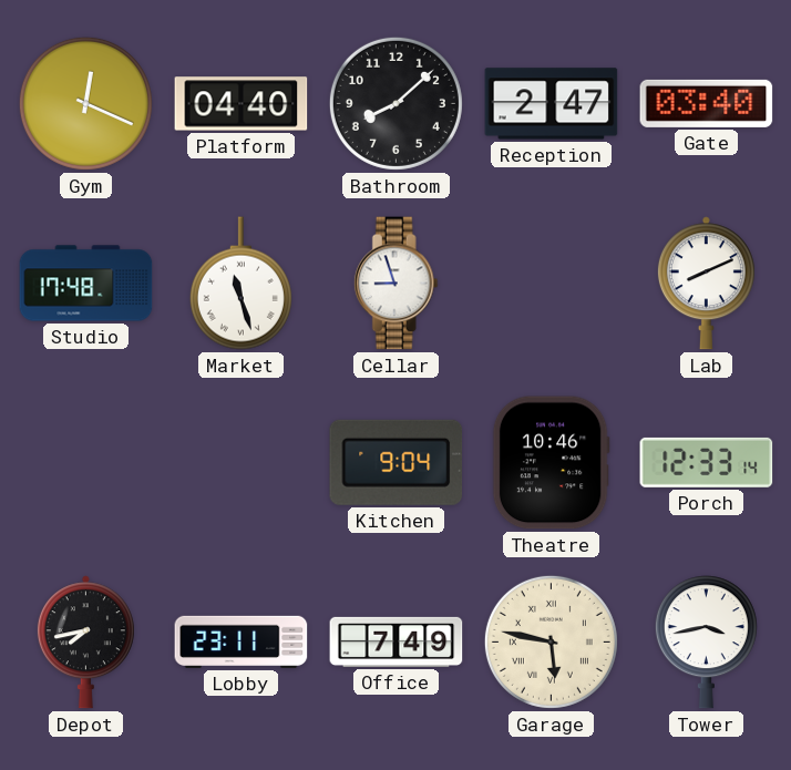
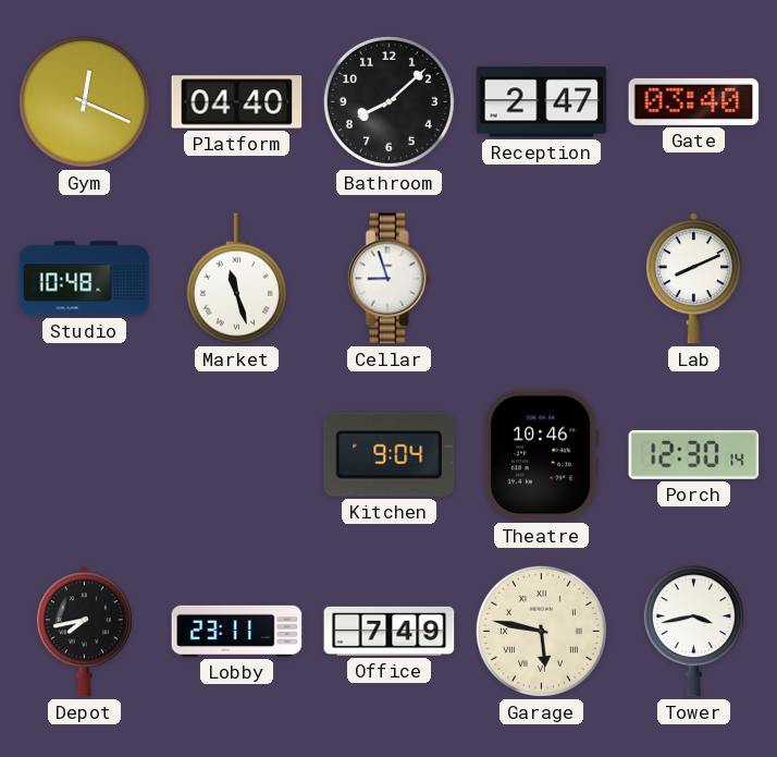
Studio: 17:48 -> 10:48
Porch: 12:33 -> 12:30
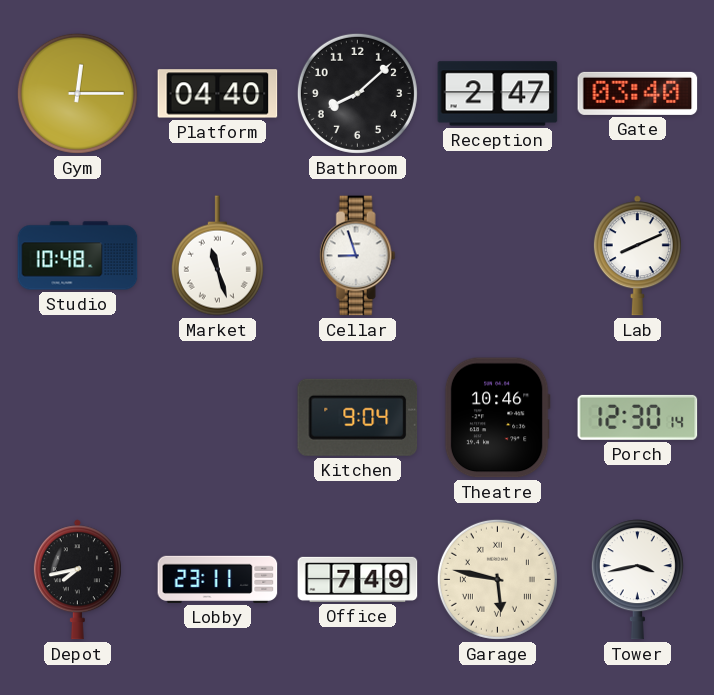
Gym: 12:19 -> 12:15
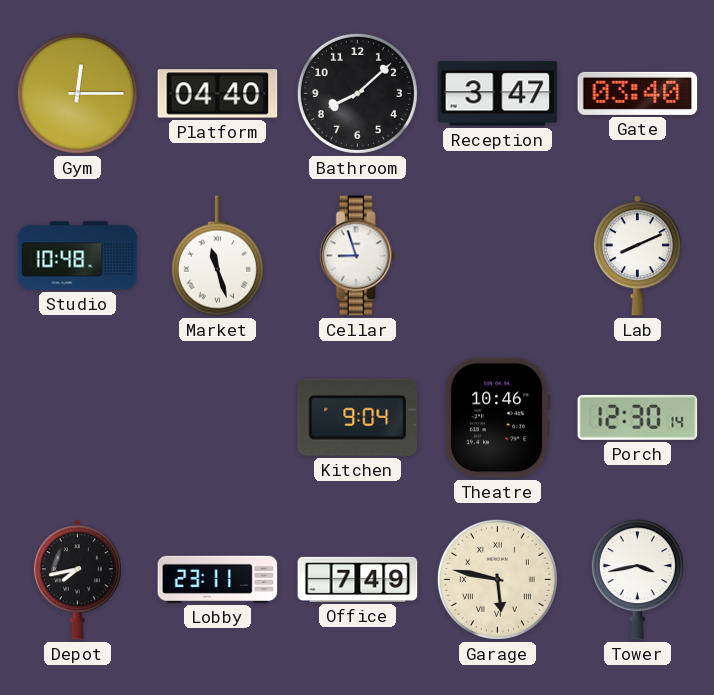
Reception: 2:47 -> 3:47
